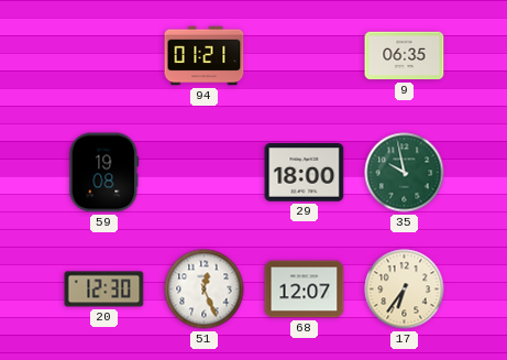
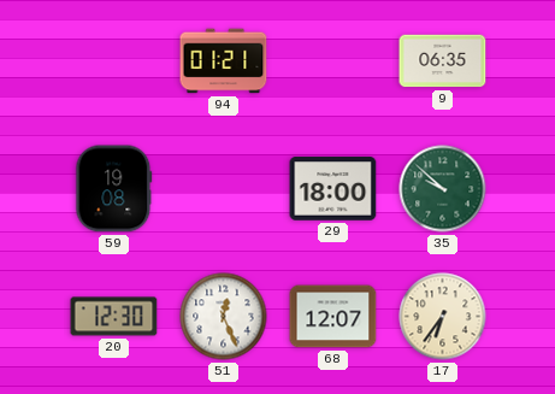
35: 9:58 -> 9:52
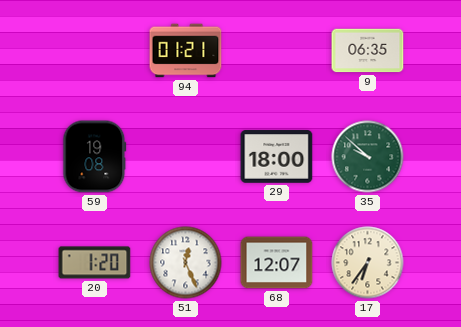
20: 12:30 -> 1:20
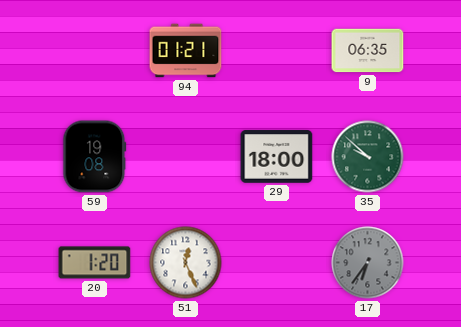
68: 12:07 -> none
17 dial: cream -> grey
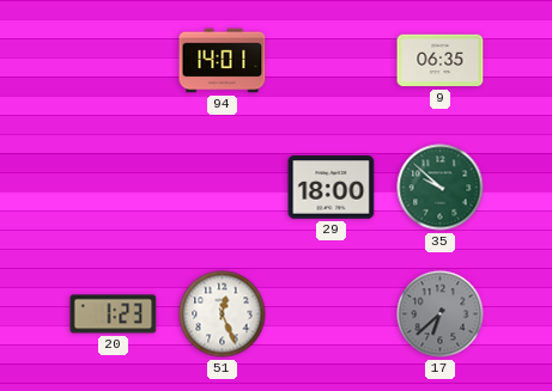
94: 01:21 -> 14:01
59: 19:08 -> none
20: 1:20 -> 1:23
17: 6:36 -> 6:38
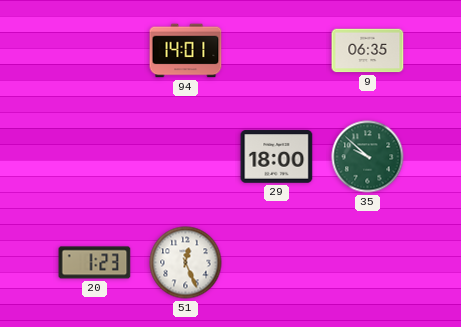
17: 6:38 -> none
